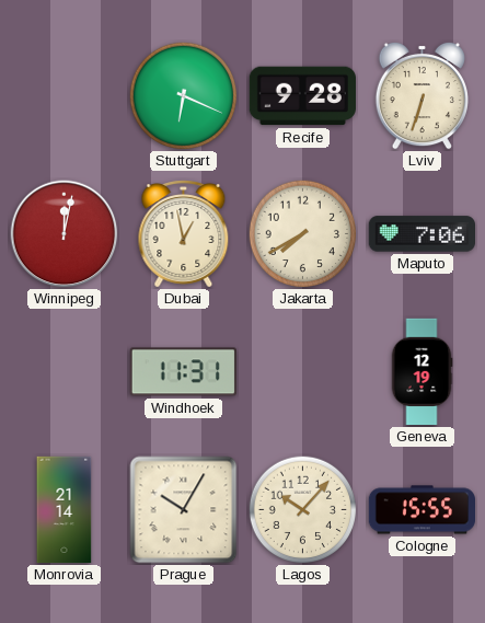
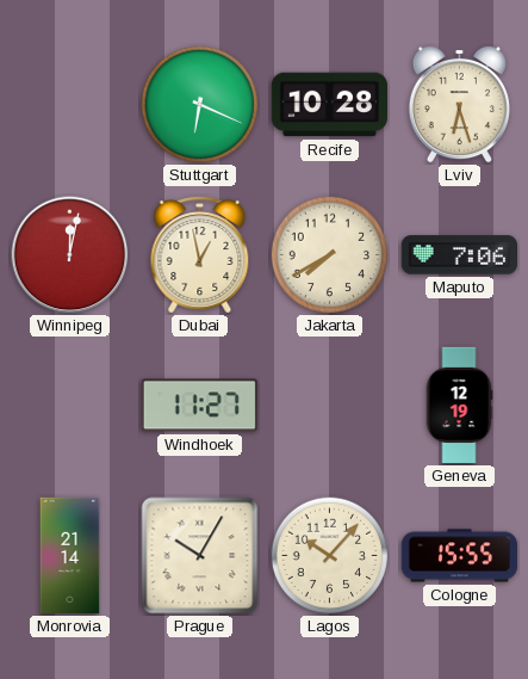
Recife: 9:28 -> 10:28
Lviv: 6:33 -> 6:27
Windhoek: 11:31 -> 11:27
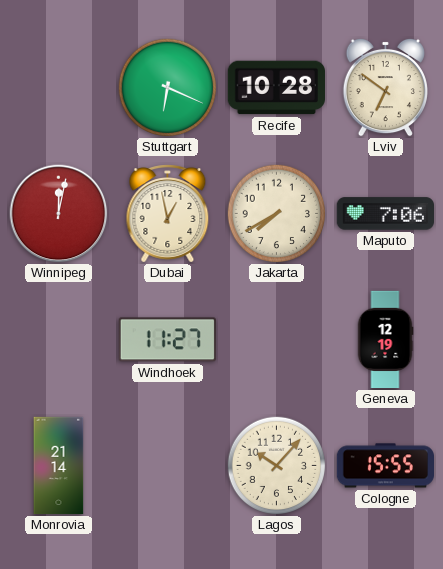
Lviv: 6:27 -> 6:51
Prague: 10:05 -> none
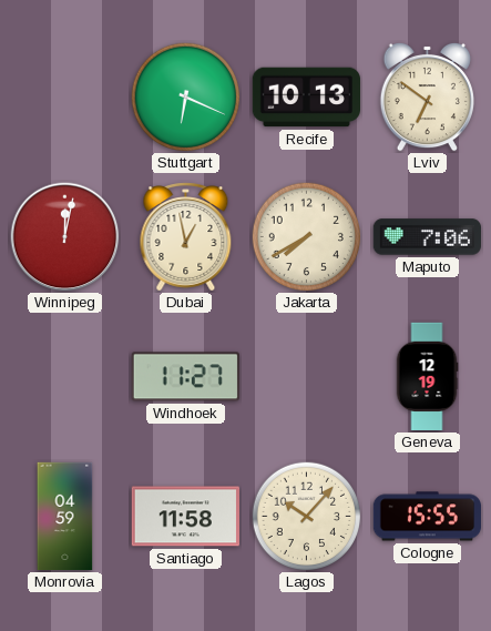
Recife: 10:28 -> 10:13
Monrovia: 21:14 -> 04:59
Santiago: none -> 11:58
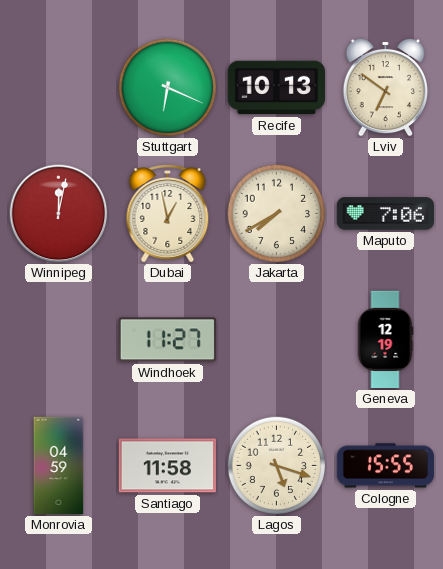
Lagos: 10:07 -> 5:18
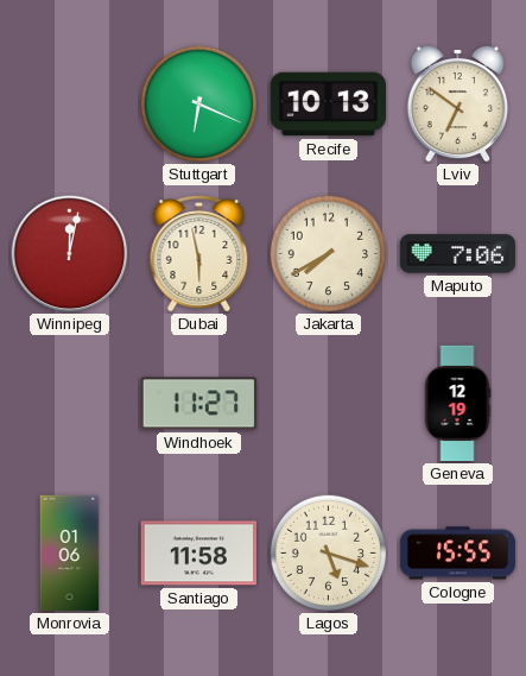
Dubai: 12:58 -> 5:58
Monrovia: 04:59 -> 01:06
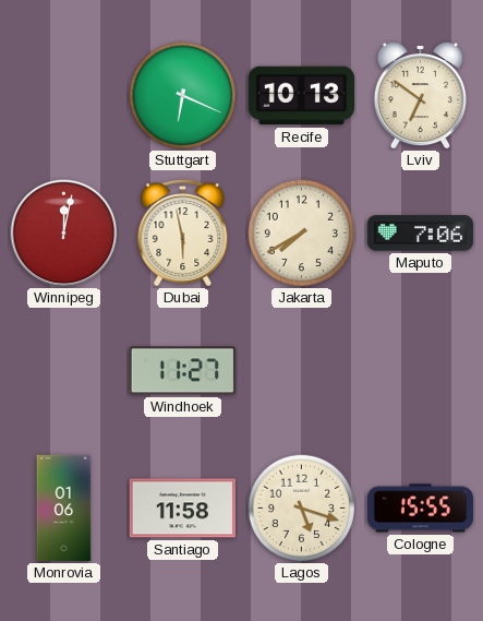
Geneva: 12:19 -> none
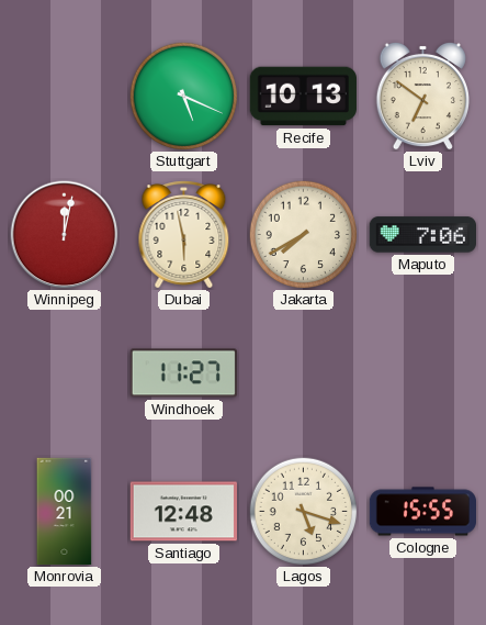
Stuttgart: 6:19 -> 5:19
Monrovia: 01:06 -> 00:21
Santiago: 11:58 -> 12:48
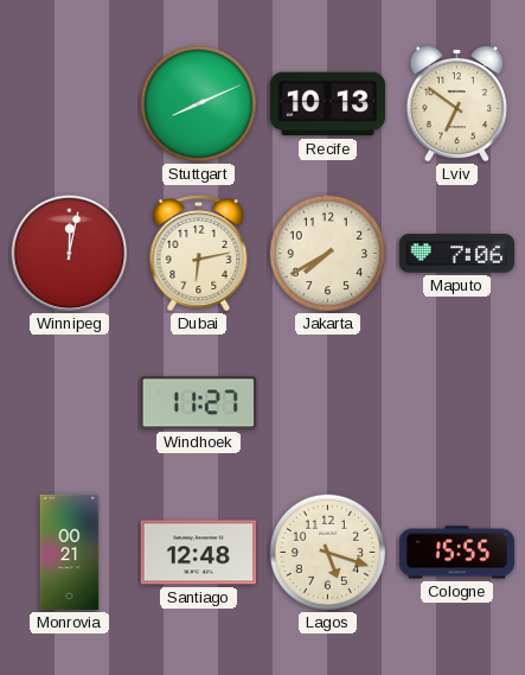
Stuttgart: 5:19 -> 8:11
Dubai: 5:58 -> 6:13
